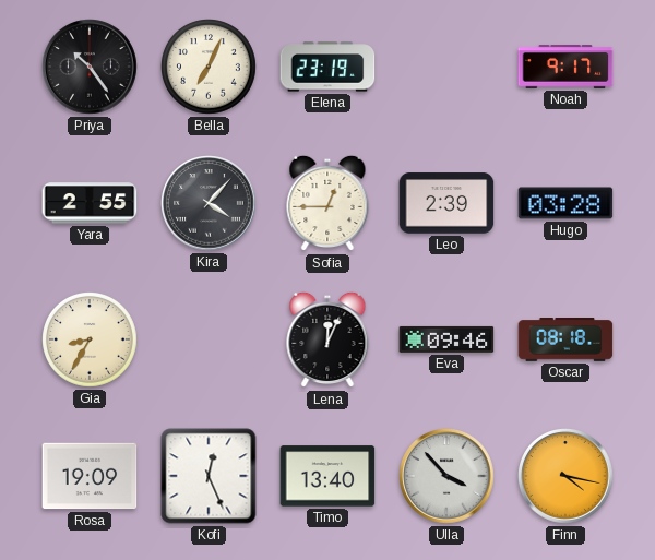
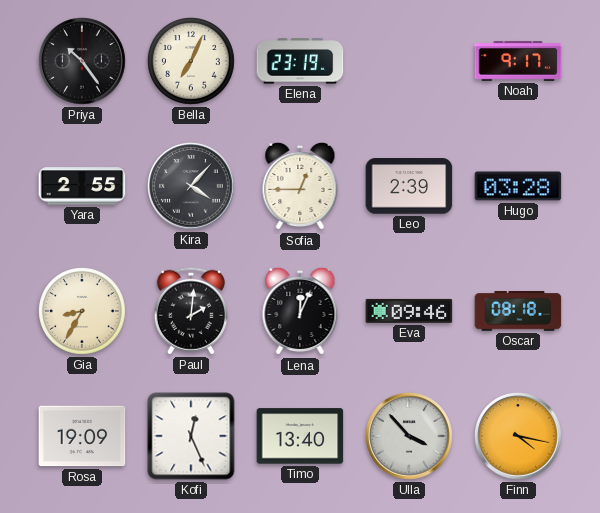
Paul: none -> 2:01
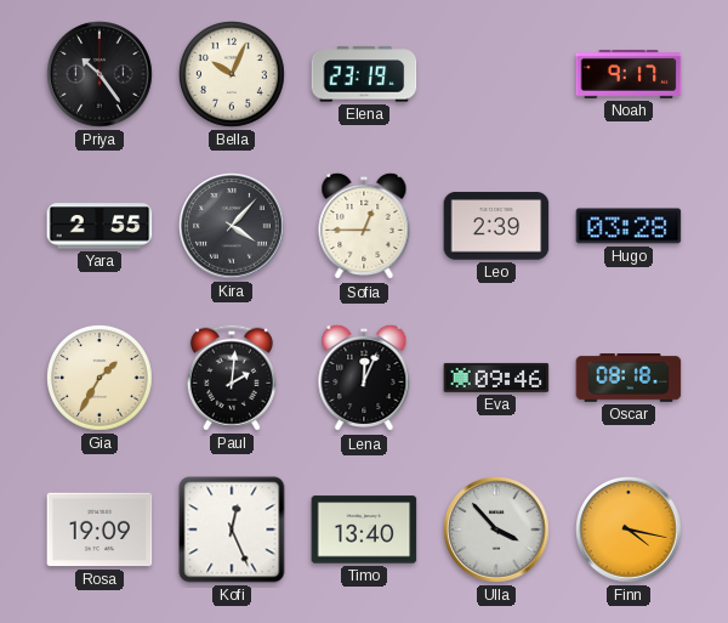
Bella: 7:04 -> 10:04
Gia: 8:35 -> 1:35
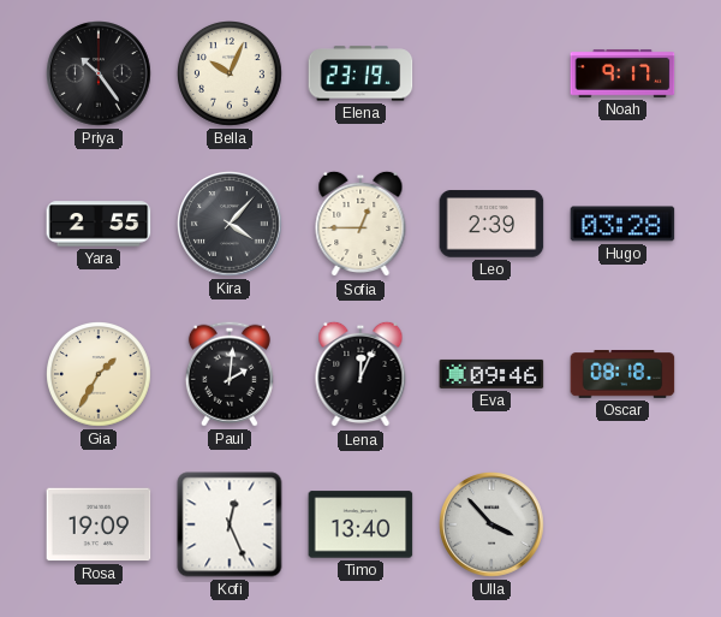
Finn: 4:17 -> none
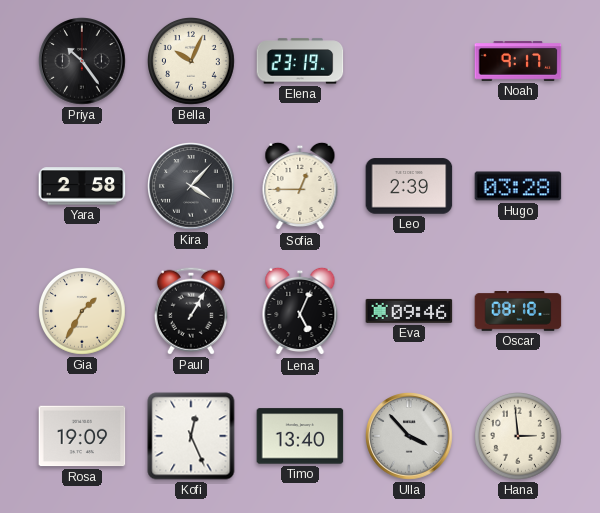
Yara: 2:55 -> 2:58
Paul: 2:01 -> 1:05
Lena: 12:04 -> 5:04
Hana: none -> 2:59
